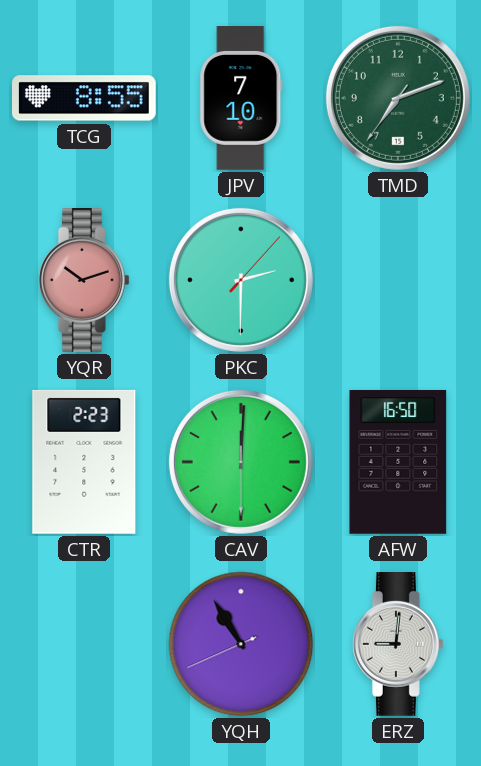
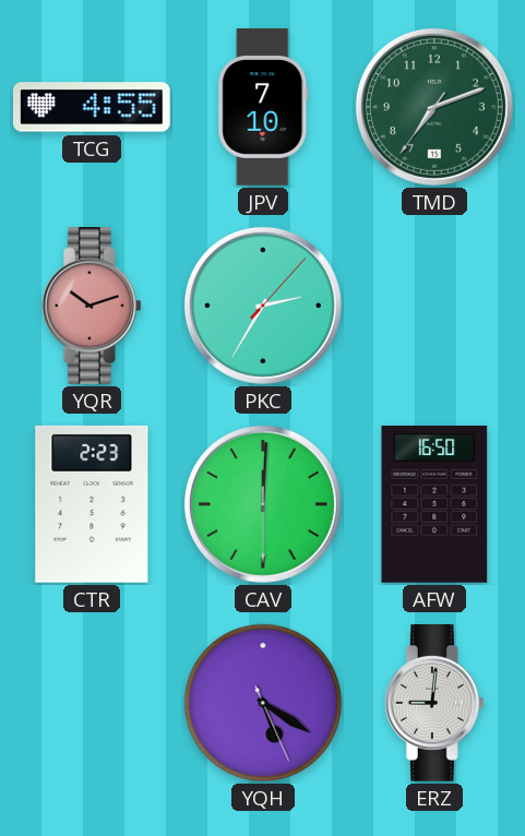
TCG: 8:55 -> 4:55
PKC: 2:30 -> 2:35
YQH: 10:54 -> 5:20
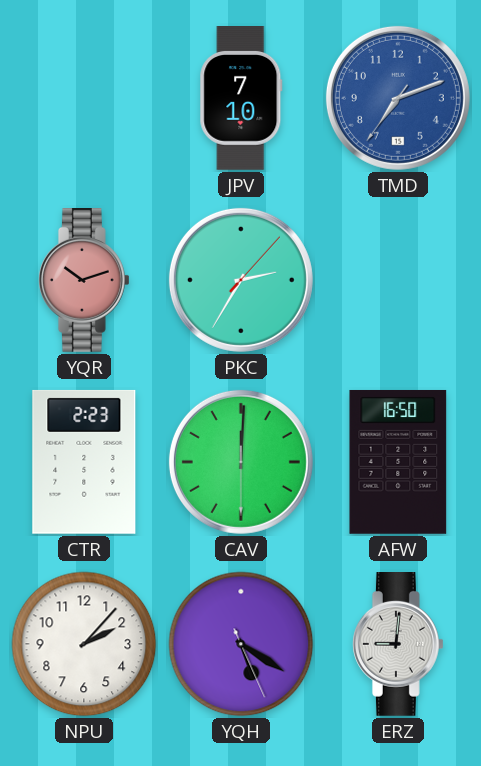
TCG: 4:55 -> none
TMD dial: green -> blue
NPU: none -> 2:07
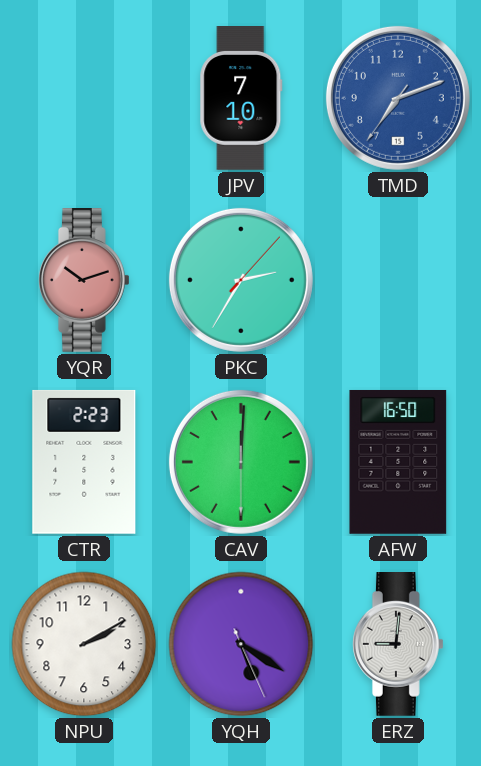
NPU: 2:07 -> 2:10
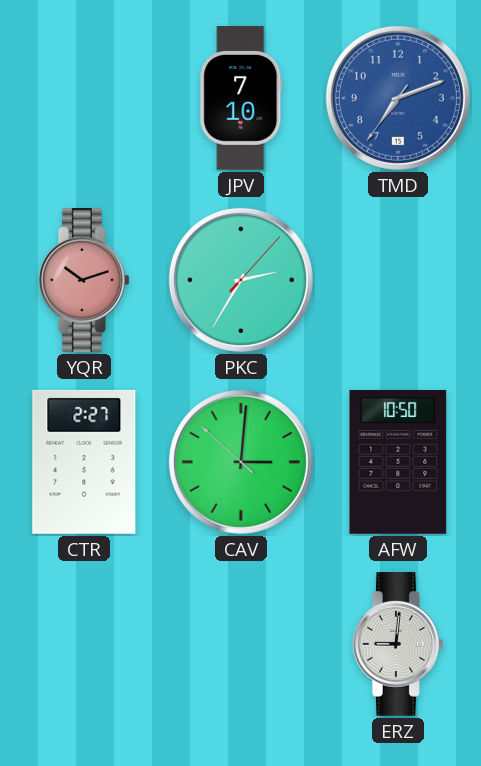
CTR: 2:23 -> 2:27
CAV: 12:00 -> 3:00
AFW: 16:50 -> 10:50
NPU: 2:10 -> none
YQH: 5:20 -> none
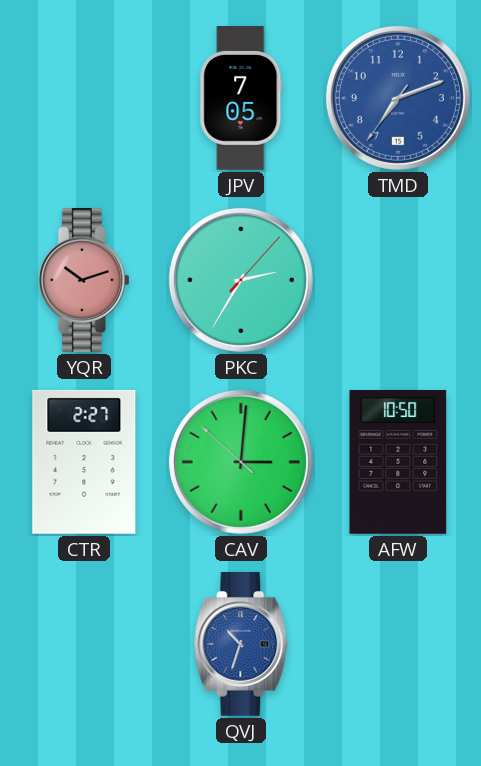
JPV: 7:10 -> 7:05
QVJ: none -> 10:33
ERZ: 9:01 -> none
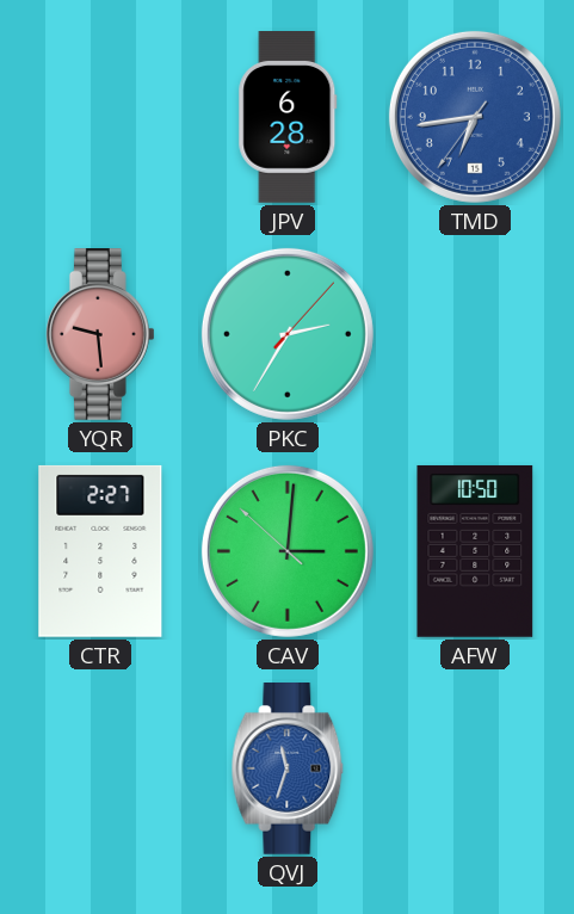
JPV: 7:05 -> 6:28
TMD: 7:11 -> 6:43
YQR: 10:12 -> 9:29
QVJ: 10:33 -> 11:33
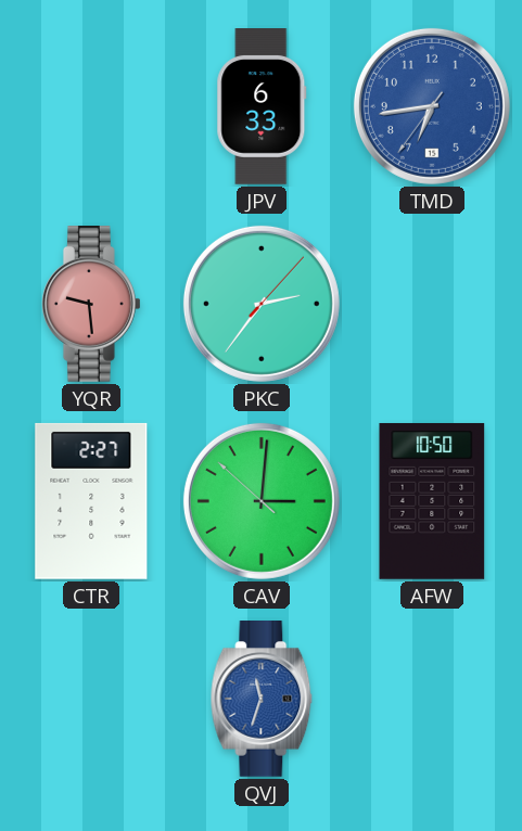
JPV: 6:28 -> 6:33
PKC: 2:35 -> 2:36
